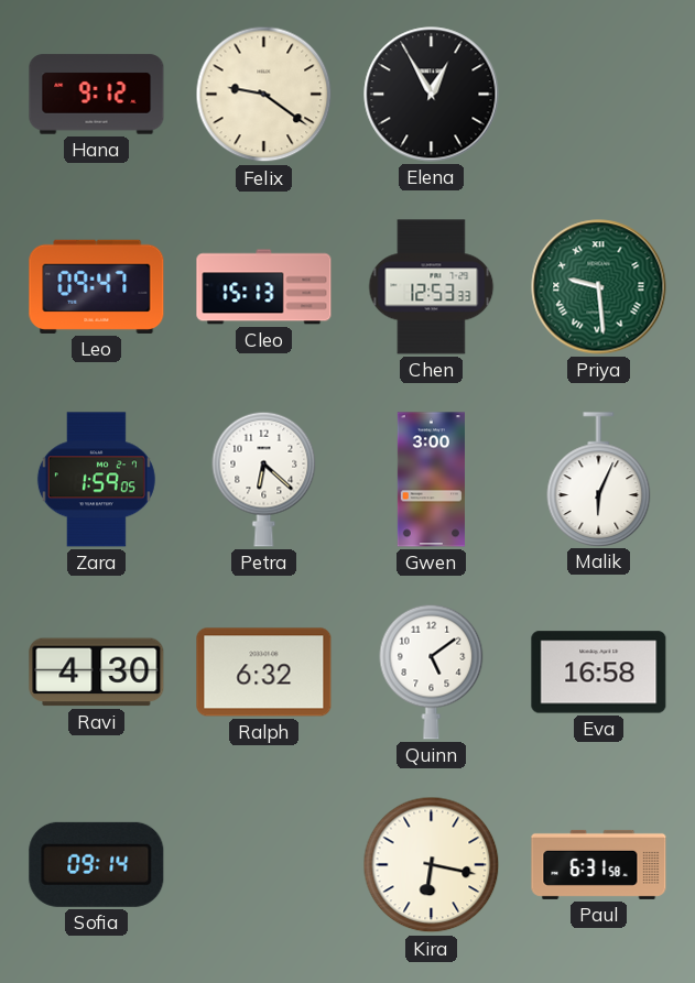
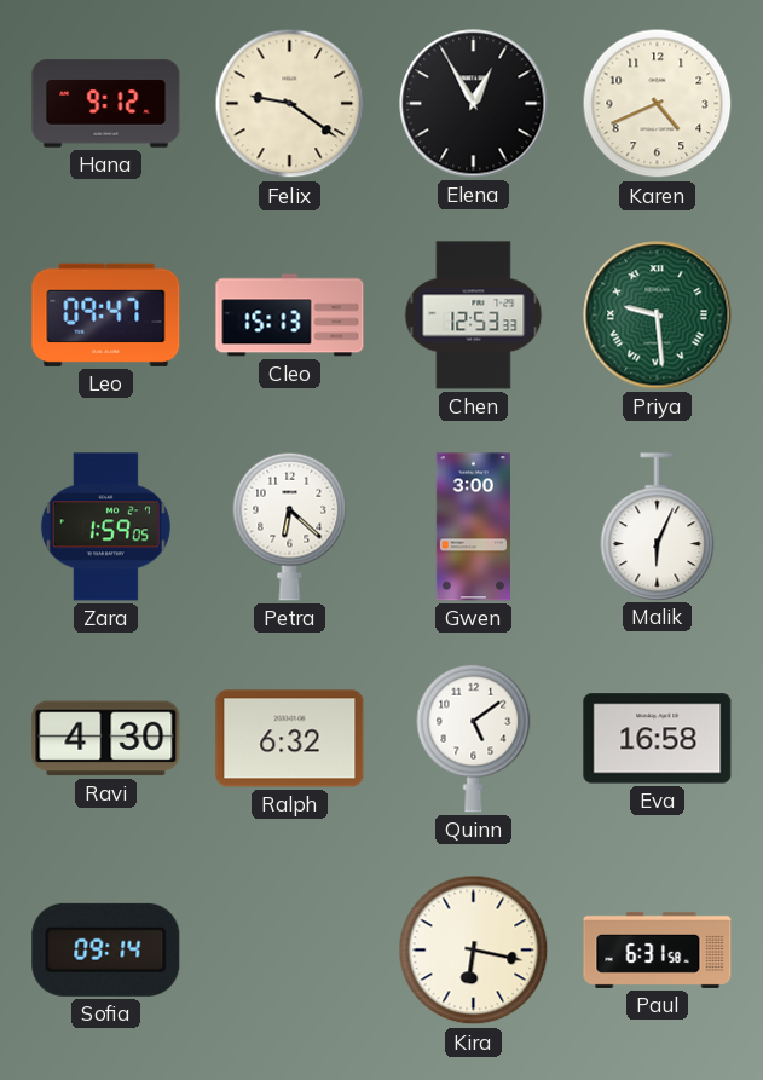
Karen: none -> 4:41
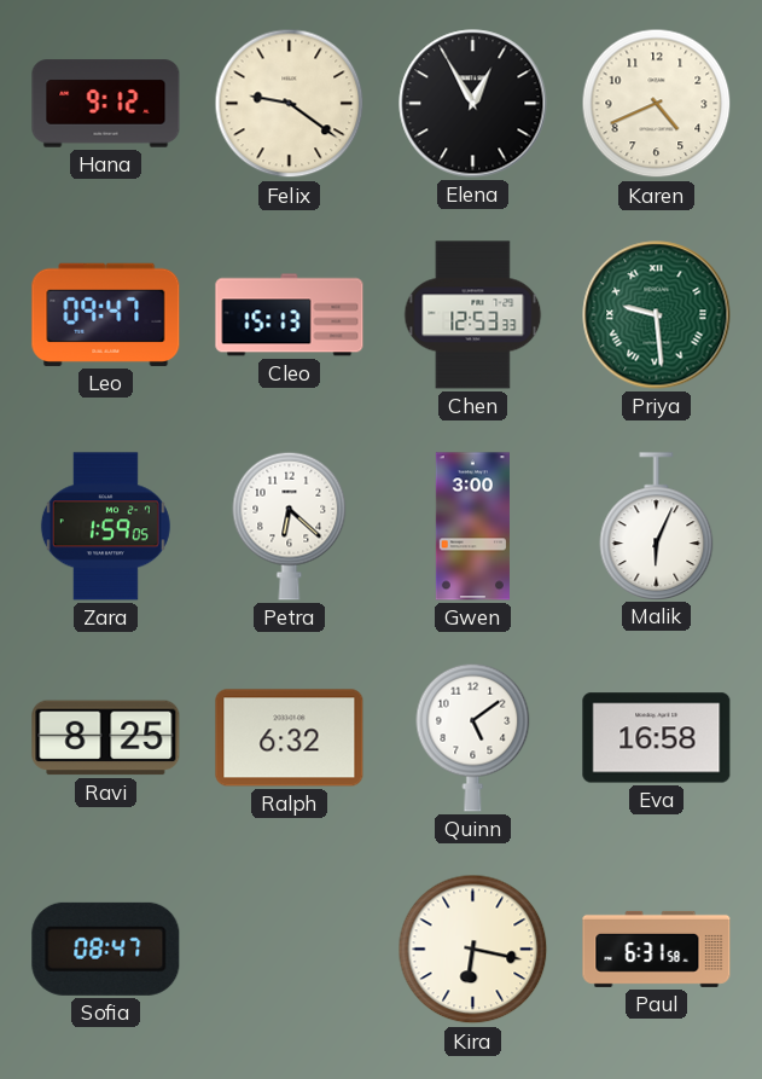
Ravi: 4:30 -> 8:25
Sofia: 09:14 -> 08:47
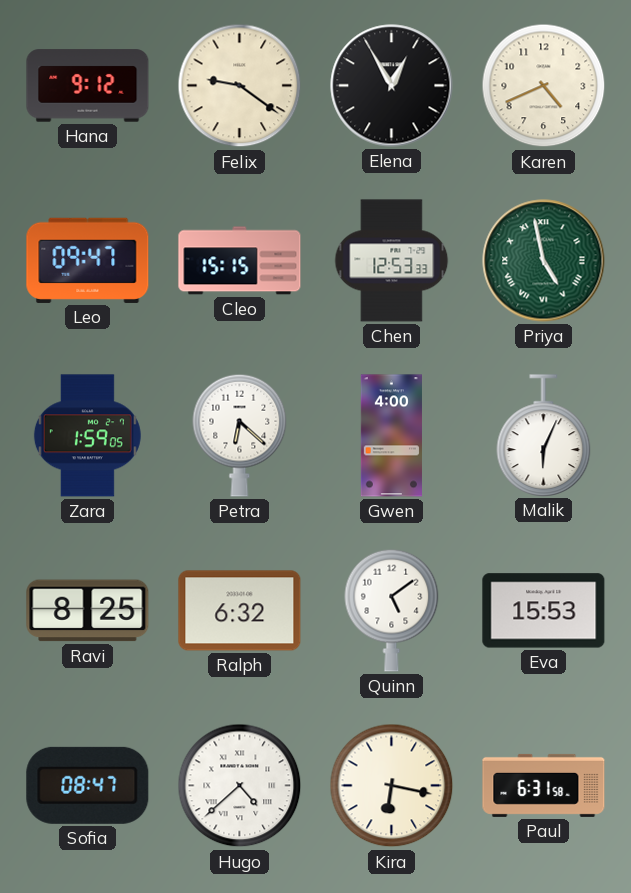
Cleo: 15:13 -> 15:15
Priya: 9:29 -> 4:58
Gwen: 3:00 -> 4:00
Eva: 16:58 -> 15:53
Hugo: none -> 4:38
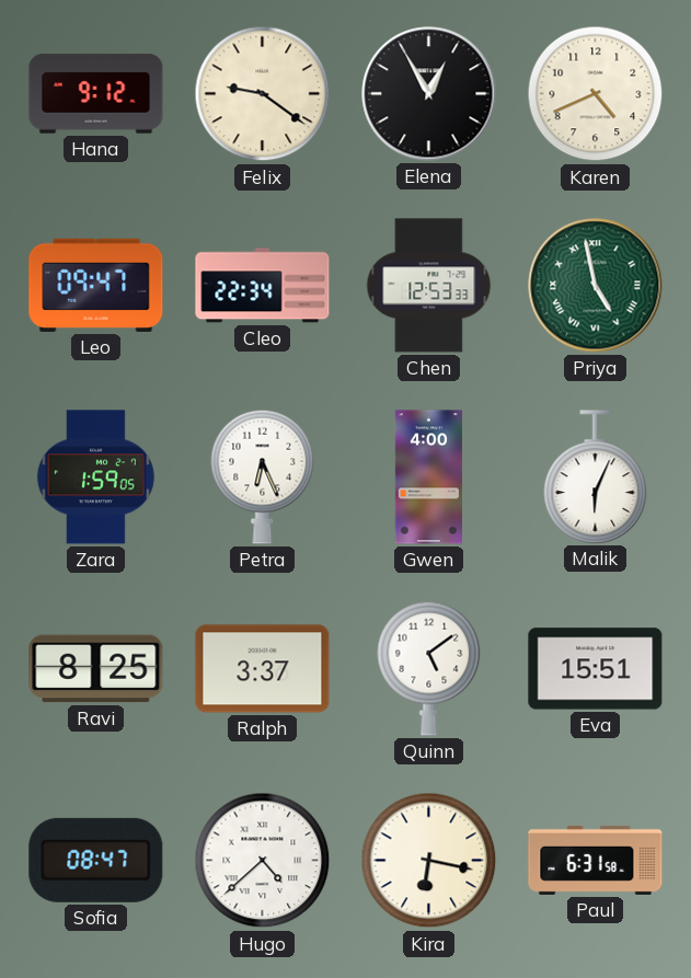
Cleo: 15:15 -> 22:34
Petra: 6:22 -> 6:26
Ralph: 6:32 -> 3:37
Eva: 15:53 -> 15:51
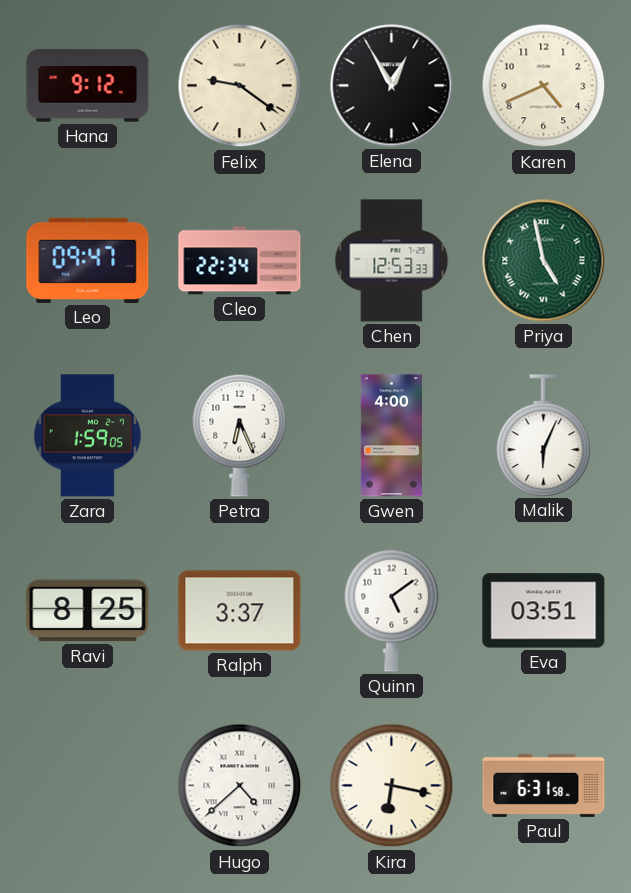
Eva: 15:51 -> 03:51
Sofia: 08:47 -> none
